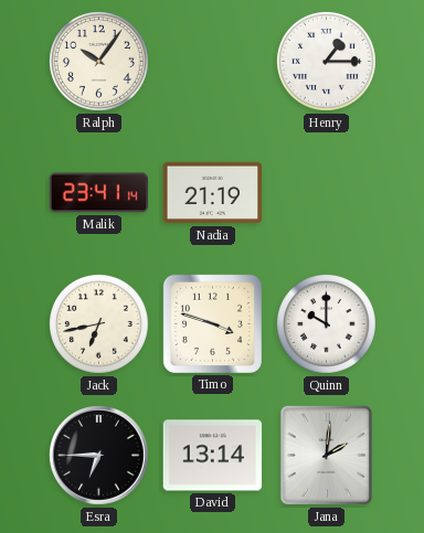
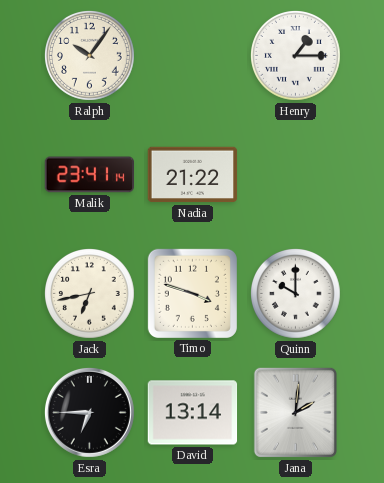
Nadia: 21:19 -> 21:22
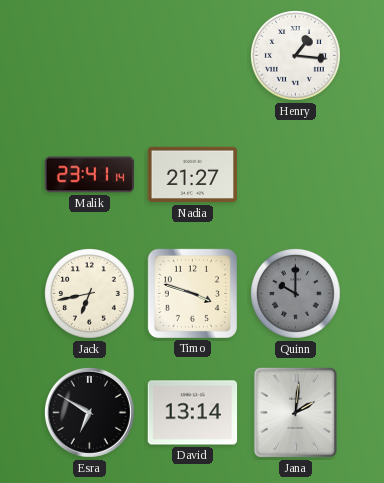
Ralph: 10:06 -> none
Henry: 1:15 -> 1:16
Nadia: 21:22 -> 21:27
Quinn dial: white -> grey
Esra: 6:45 -> 6:50
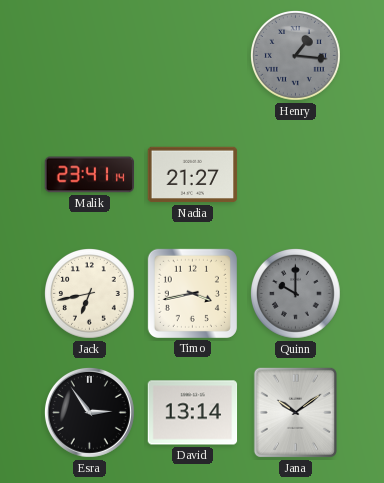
Henry dial: white -> grey
Timo: 3:48 -> 3:43
Esra: 6:50 -> 2:54
Jana: 2:01 -> 10:09
